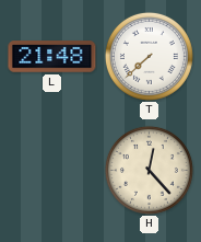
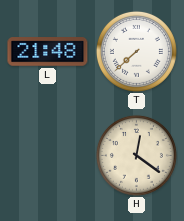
H: 12:23 -> 12:21
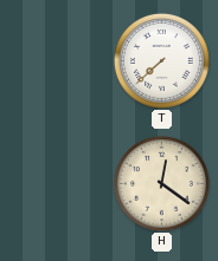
L: 21:48 -> none
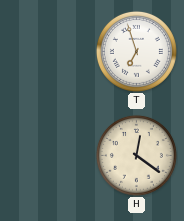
T: 7:38 -> 6:57
